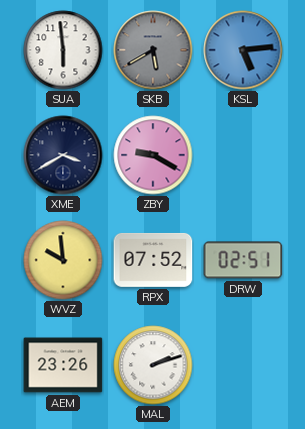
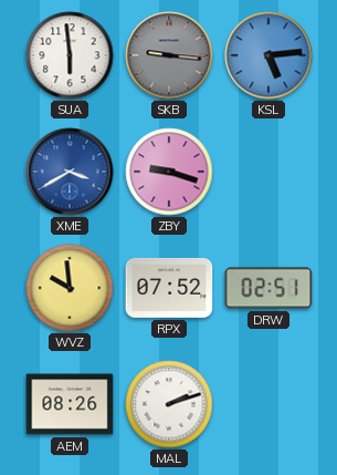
SKB: 5:40 -> 9:16
XME dial: navy -> blue
ZBY: 9:20 -> 9:18
AEM: 23:26 -> 08:26
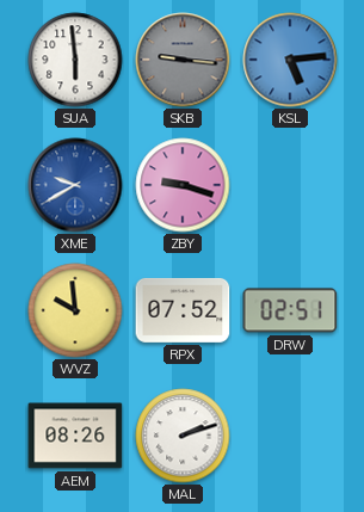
XME: 3:40 -> 9:40
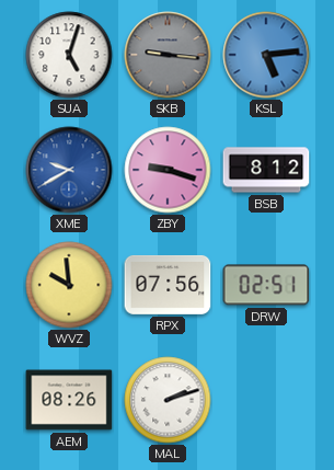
SUA: 5:59 -> 5:03
BSB: none -> 8:12
RPX: 07:52 -> 07:56
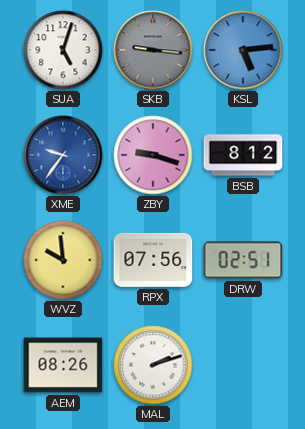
XME: 9:40 -> 9:36
